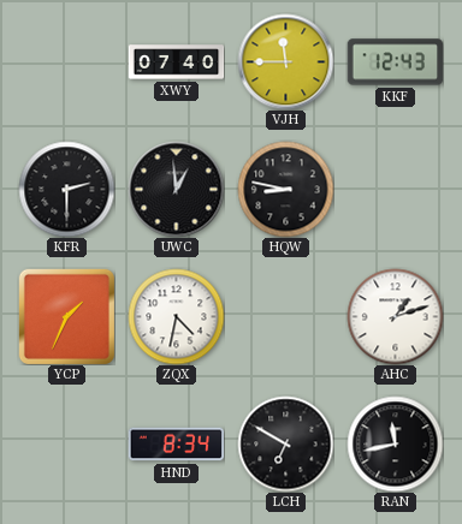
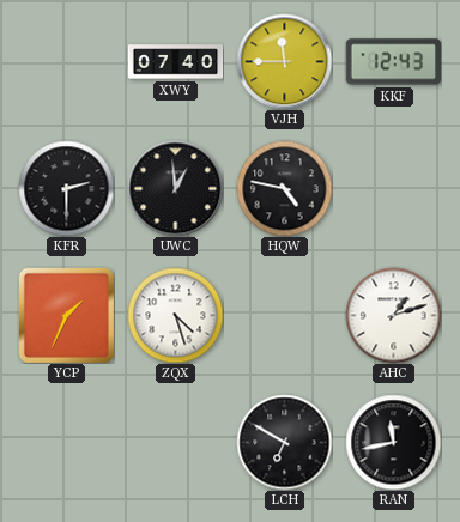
HQW: 8:47 -> 4:47
ZQX: 4:32 -> 4:27
HND: 8:34 -> none
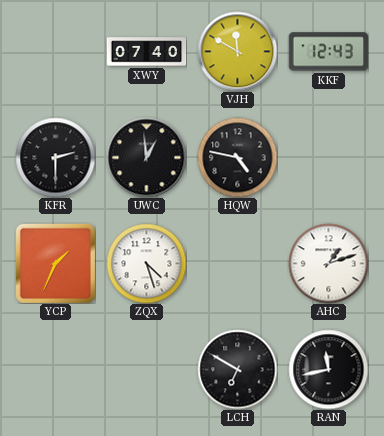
VJH: 11:45 -> 11:50
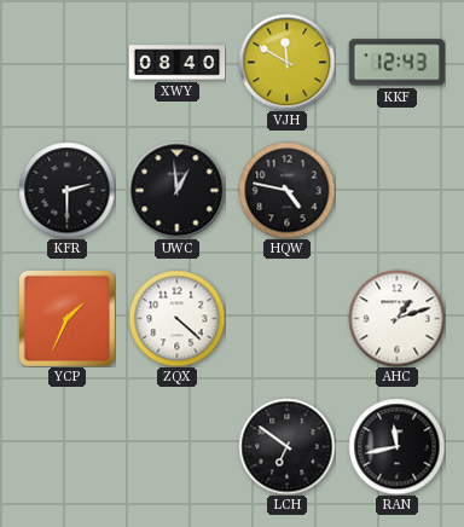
XWY: 07:40 -> 08:40
ZQX: 4:27 -> 4:22
LCH: 6:50 -> 6:51
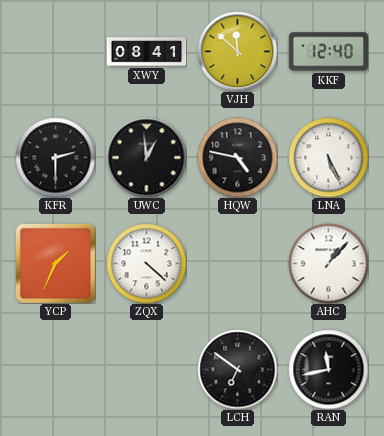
XWY: 08:40 -> 08:41
VJH: 11:50 -> 11:52
KKF: 12:43 -> 12:40
LNA: none -> 5:26
AHC: 1:12 -> 1:07
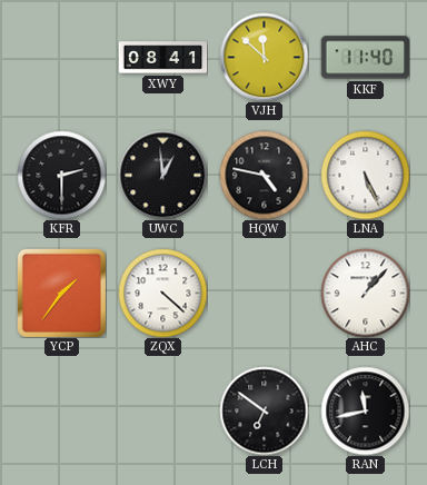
KKF: 12:40 -> 11:40
YCP: 1:34 -> 1:36
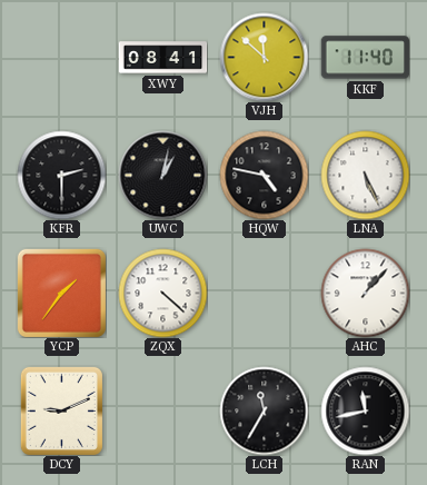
UWC: 12:59 -> 1:02
DCY: none -> 9:11
LCH: 6:51 -> 11:35
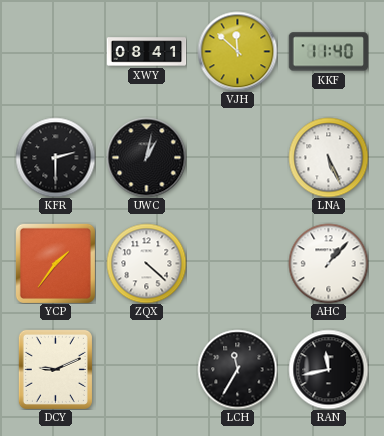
HQW: 4:47 -> none
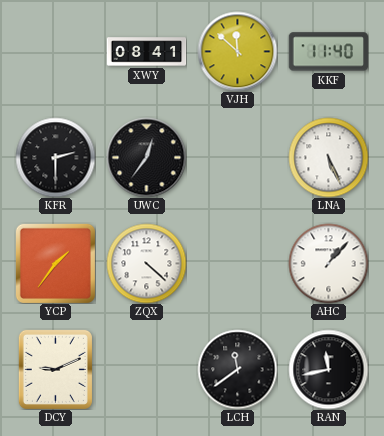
UWC: 1:02 -> 12:36
LCH: 11:35 -> 11:39
